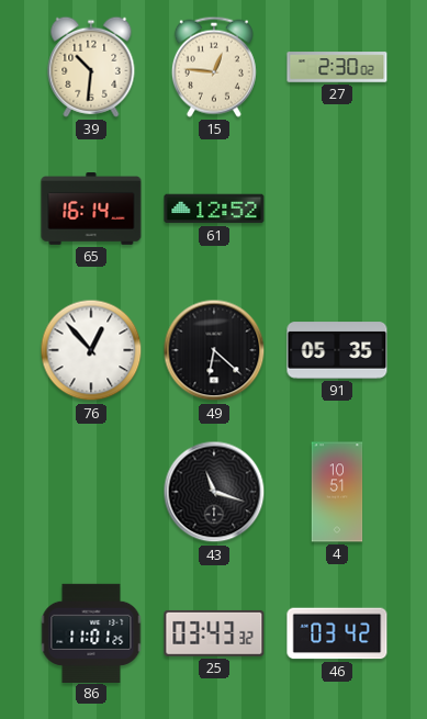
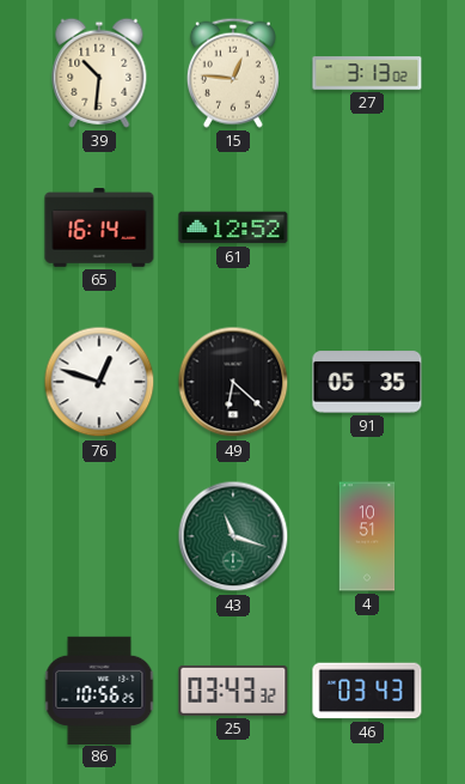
27: 2:30 -> 3:13
76: 12:53 -> 12:48
43 dial: black -> green
86: 11:01 -> 10:56
46: 03:42 -> 03:43
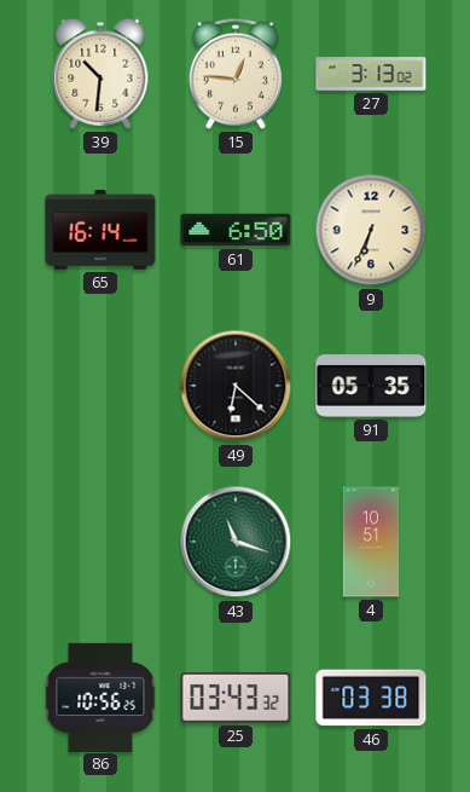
61: 12:52 -> 6:50
9: none -> 6:34
76: 12:48 -> none
46: 03:43 -> 03:38
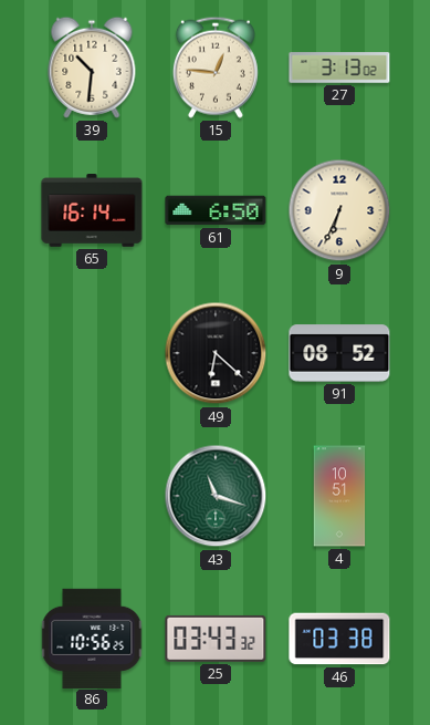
91: 05:35 -> 08:52
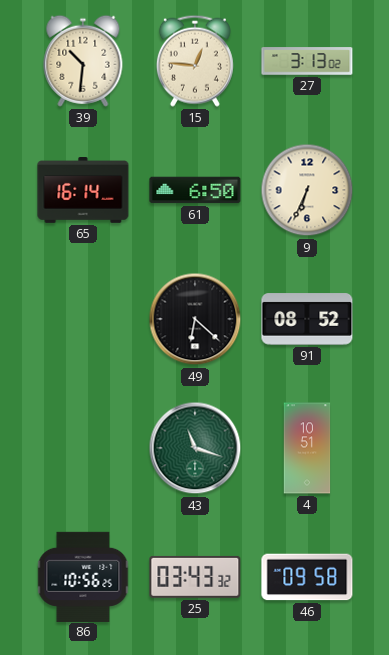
46: 03:38 -> 09:58
